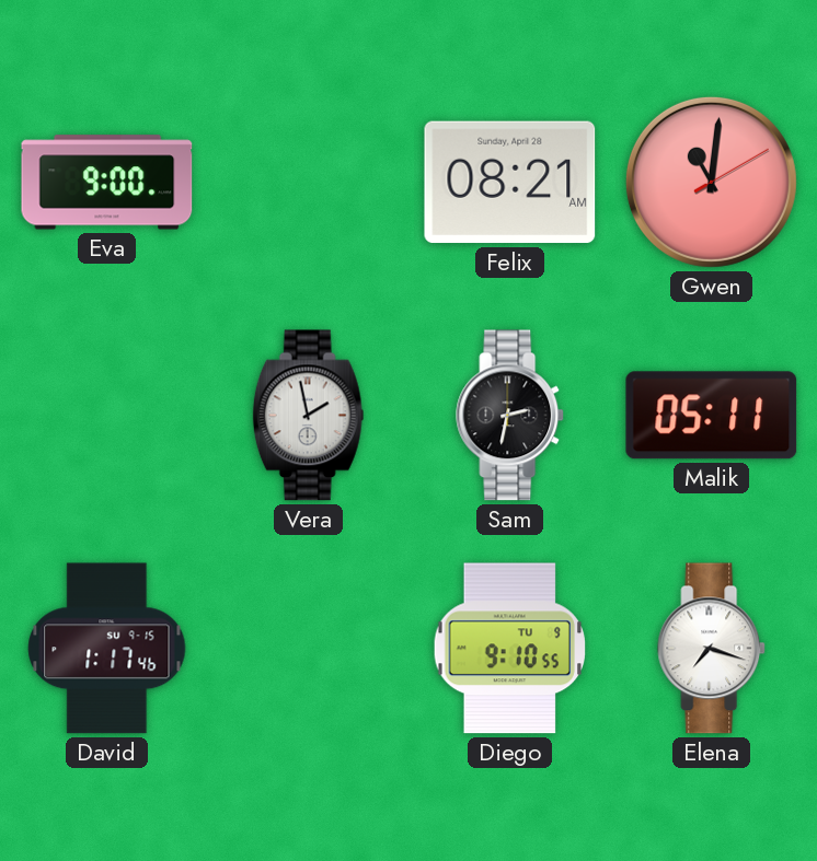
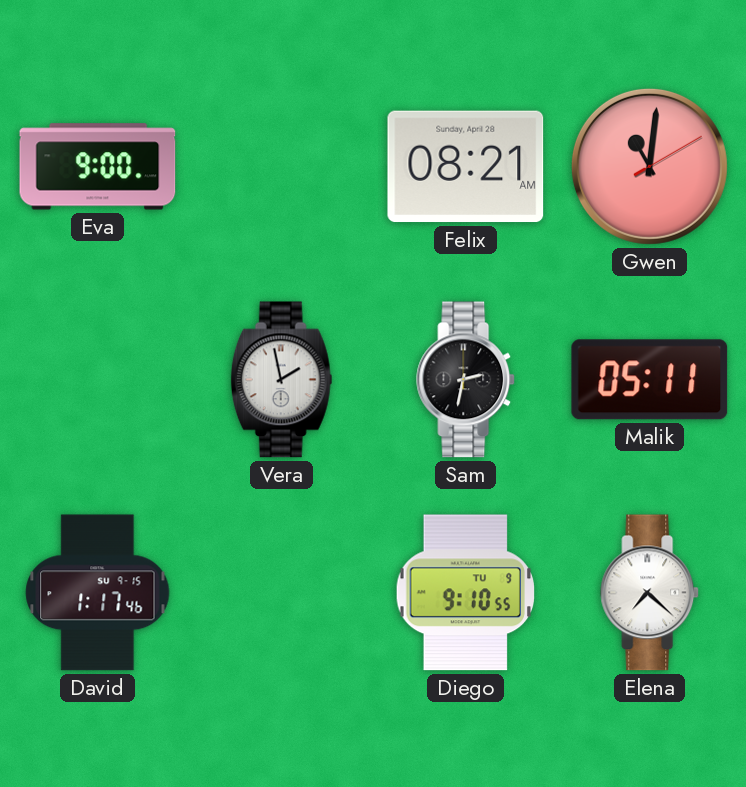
Elena: 7:18 -> 7:22
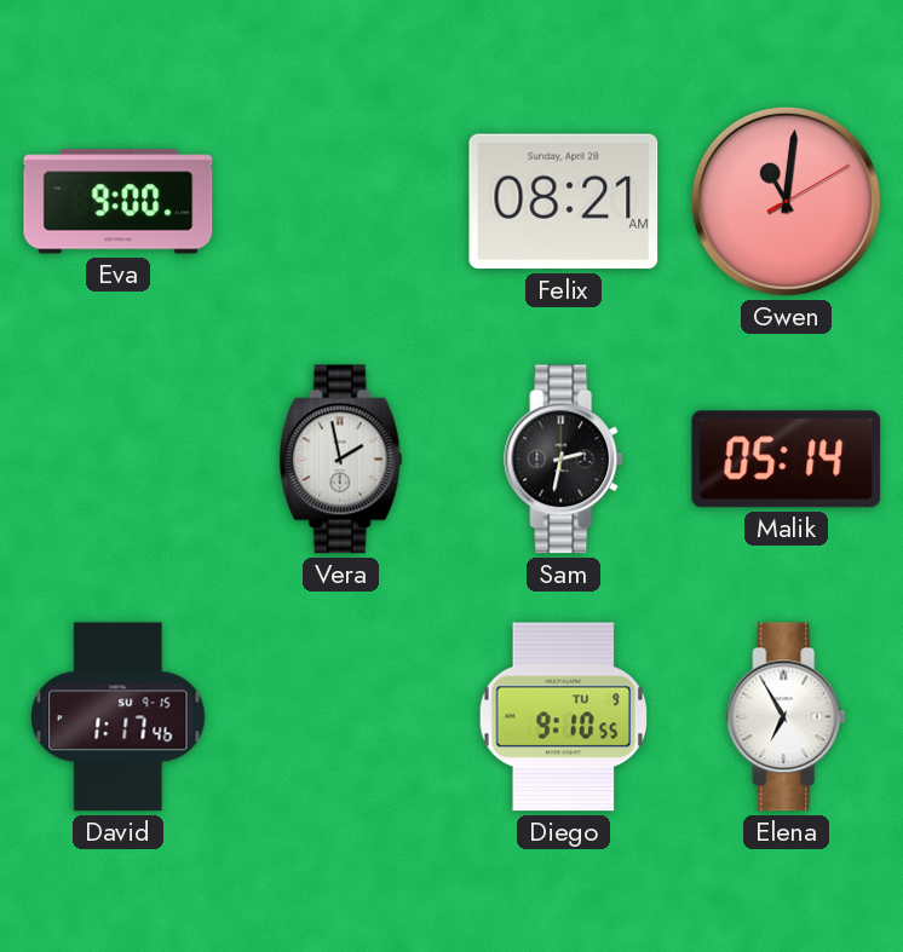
Malik: 05:11 -> 05:14
Elena: 7:22 -> 6:55
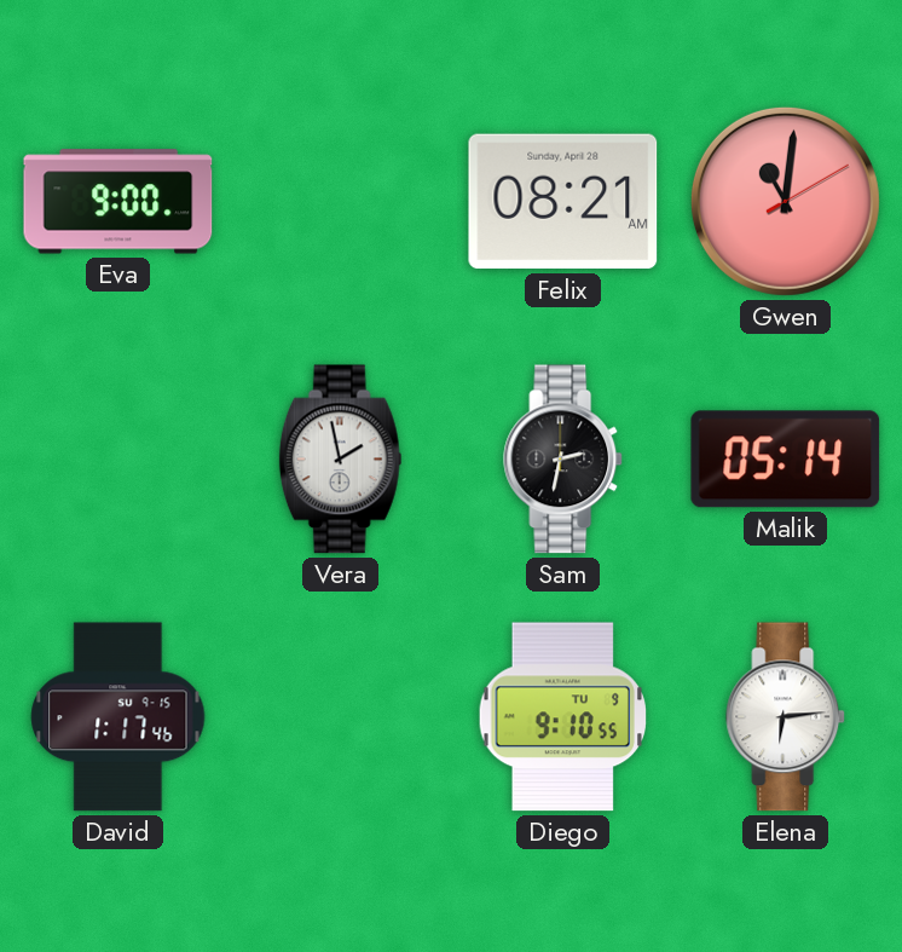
Elena: 6:55 -> 6:14
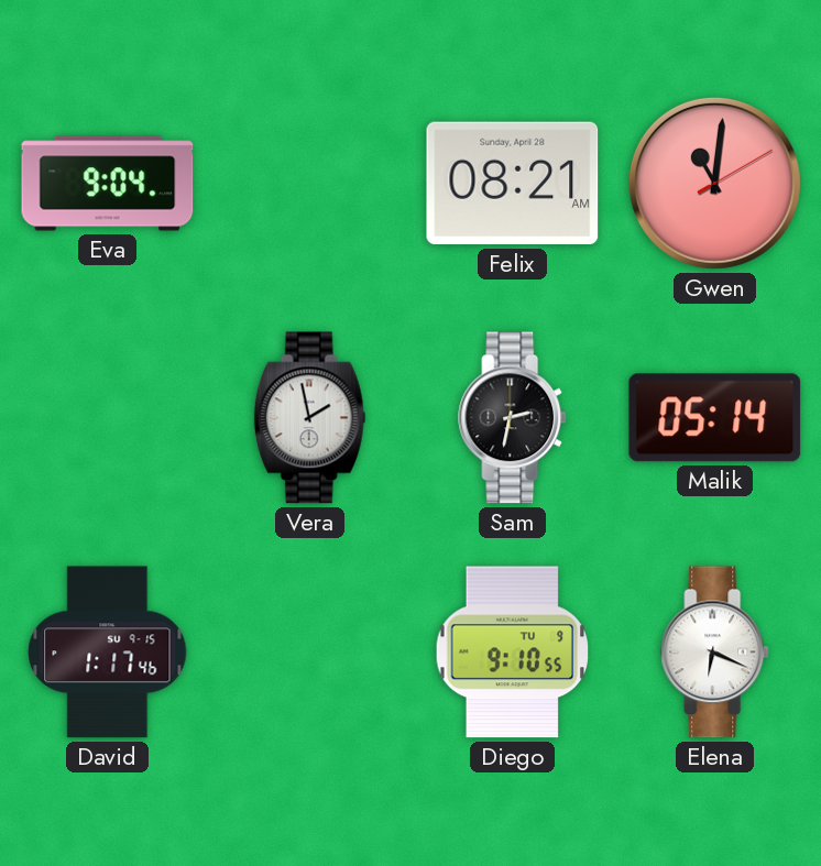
Eva: 9:00 -> 9:04
Elena: 6:14 -> 6:19
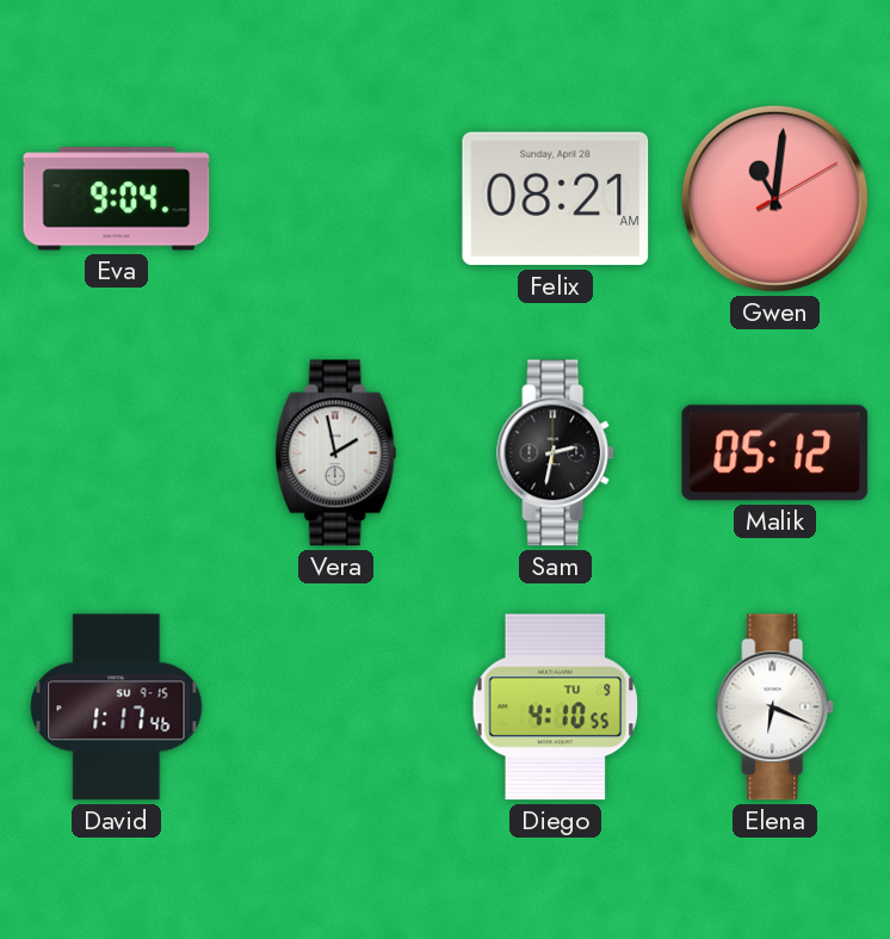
Malik: 05:14 -> 05:12
Diego: 9:10 -> 4:10
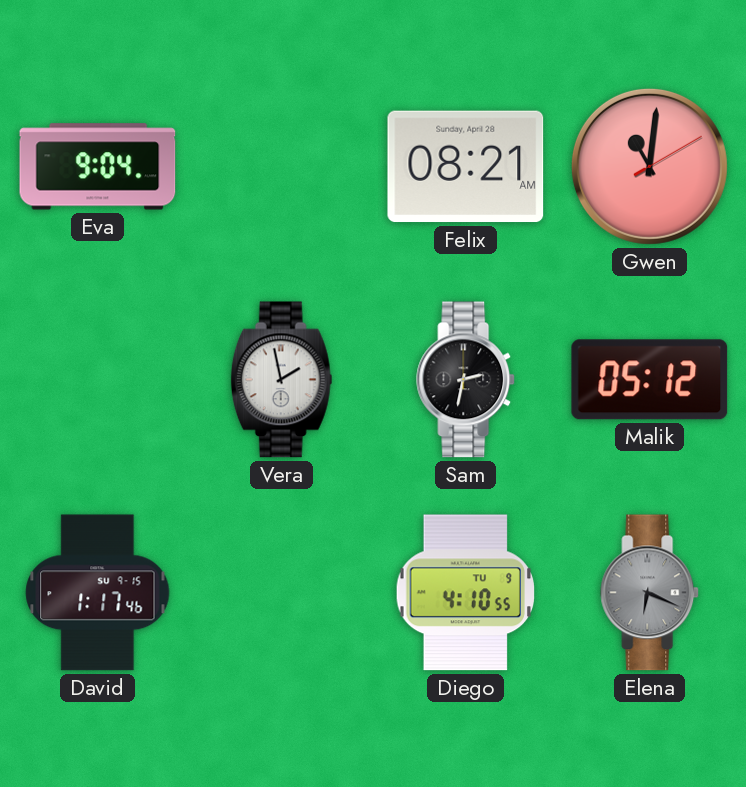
Elena dial: white -> grey
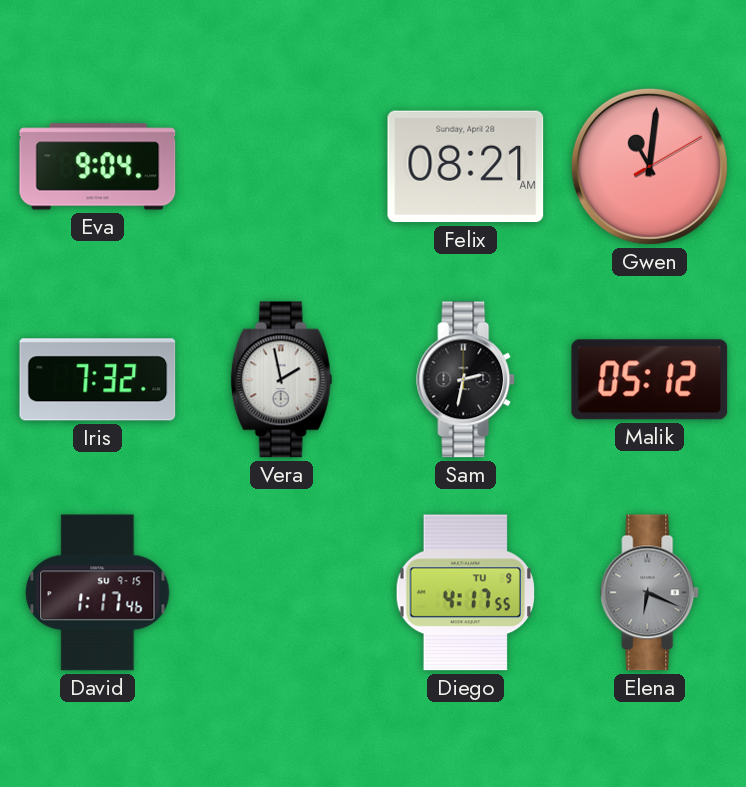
Iris: none -> 7:32
Diego: 4:10 -> 4:17
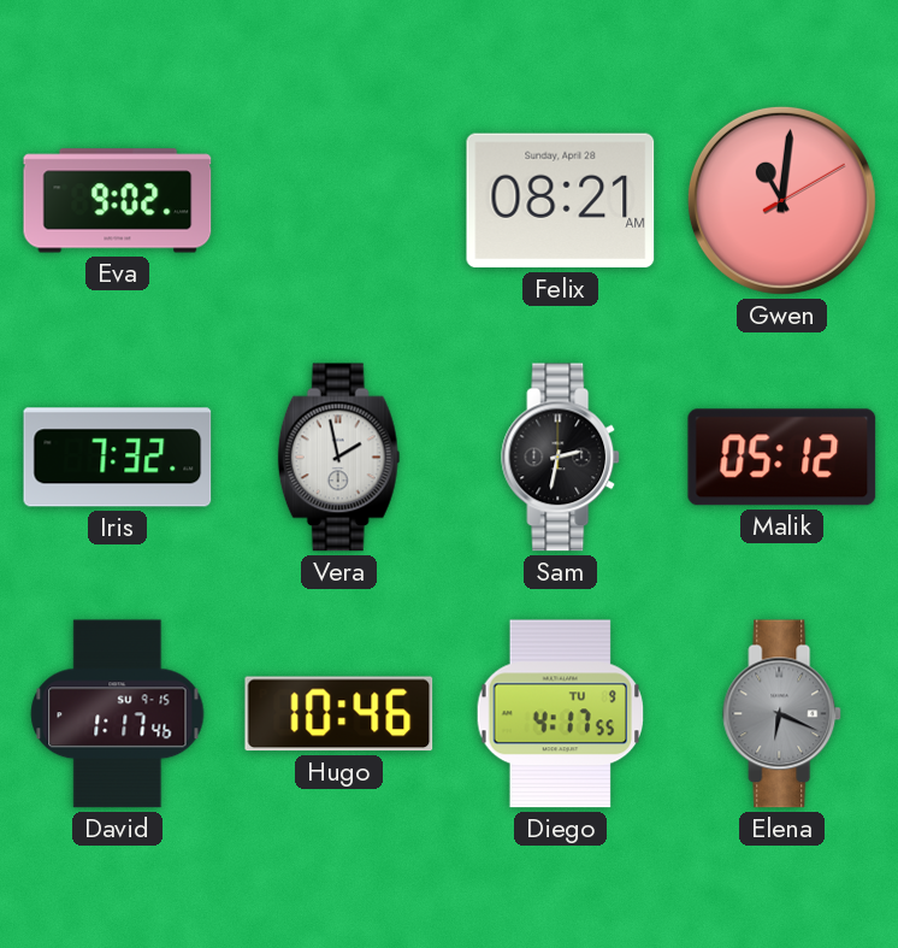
Eva: 9:04 -> 9:02
Hugo: none -> 10:46
